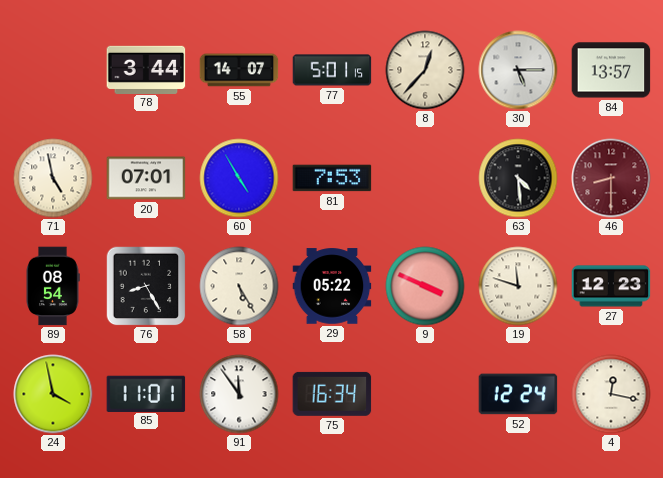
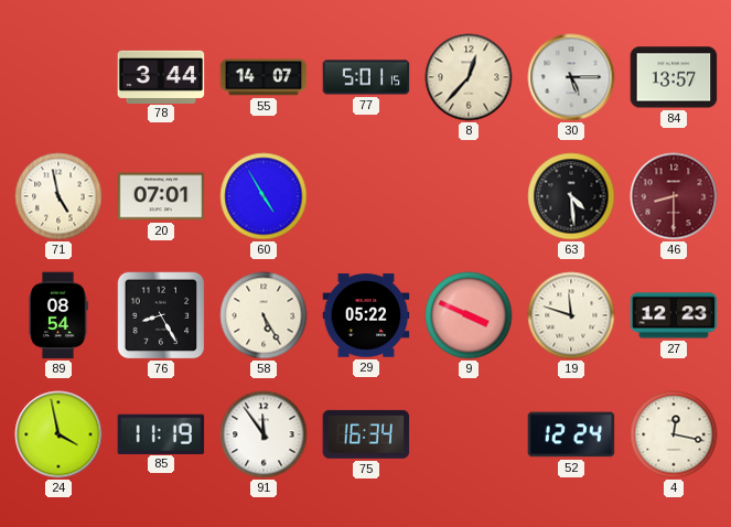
81: 7:53 -> none
85: 11:01 -> 11:19
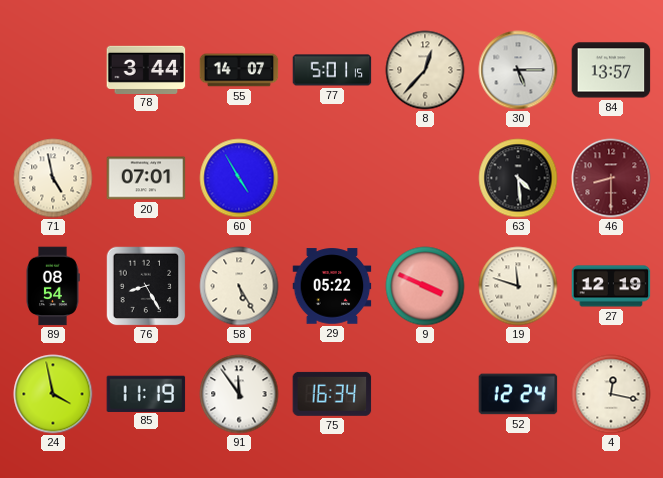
27: 12:23 -> 12:19
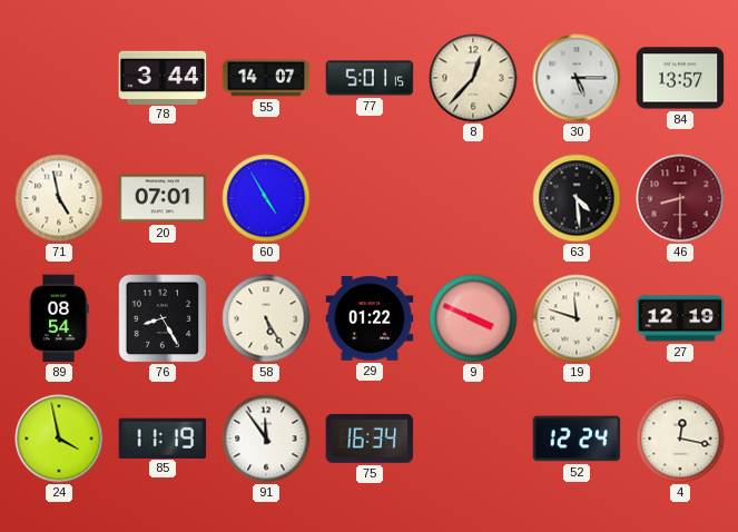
29: 05:22 -> 01:22
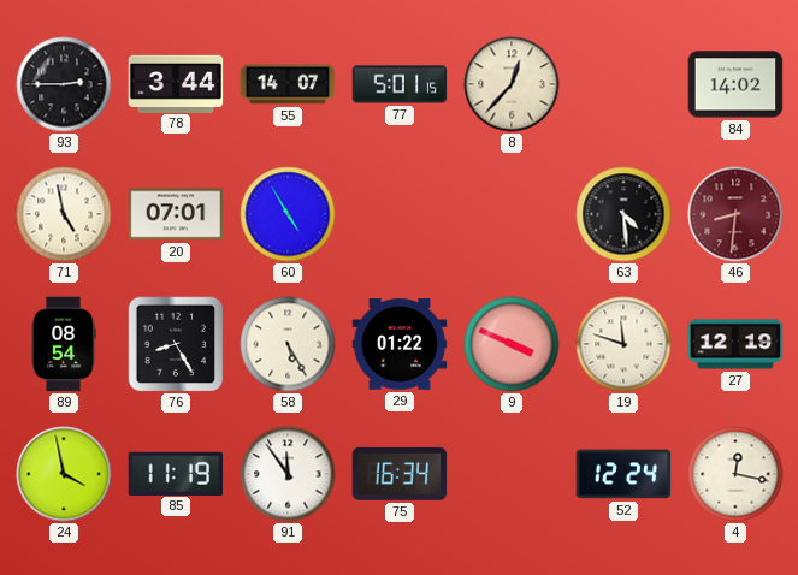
93: none -> 2:45
30: 5:15 -> none
84: 13:57 -> 14:02
46: 8:30 -> 8:31
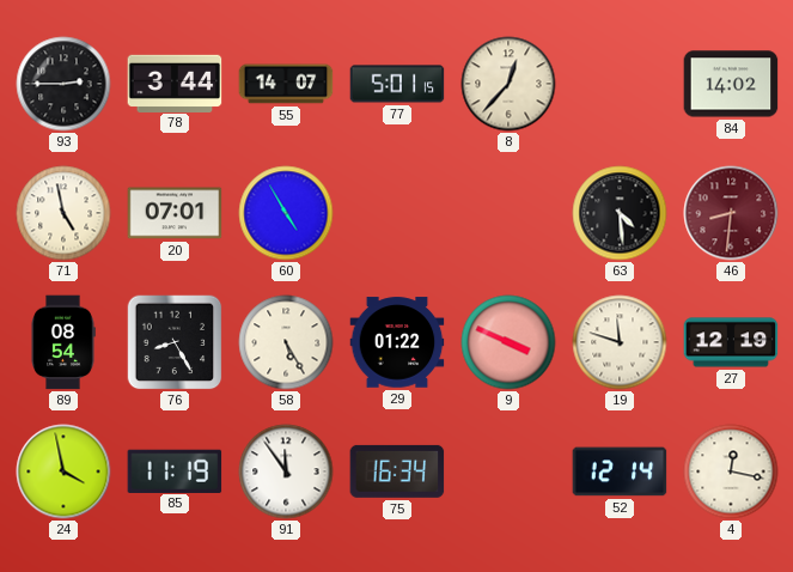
52: 12:24 -> 12:14
